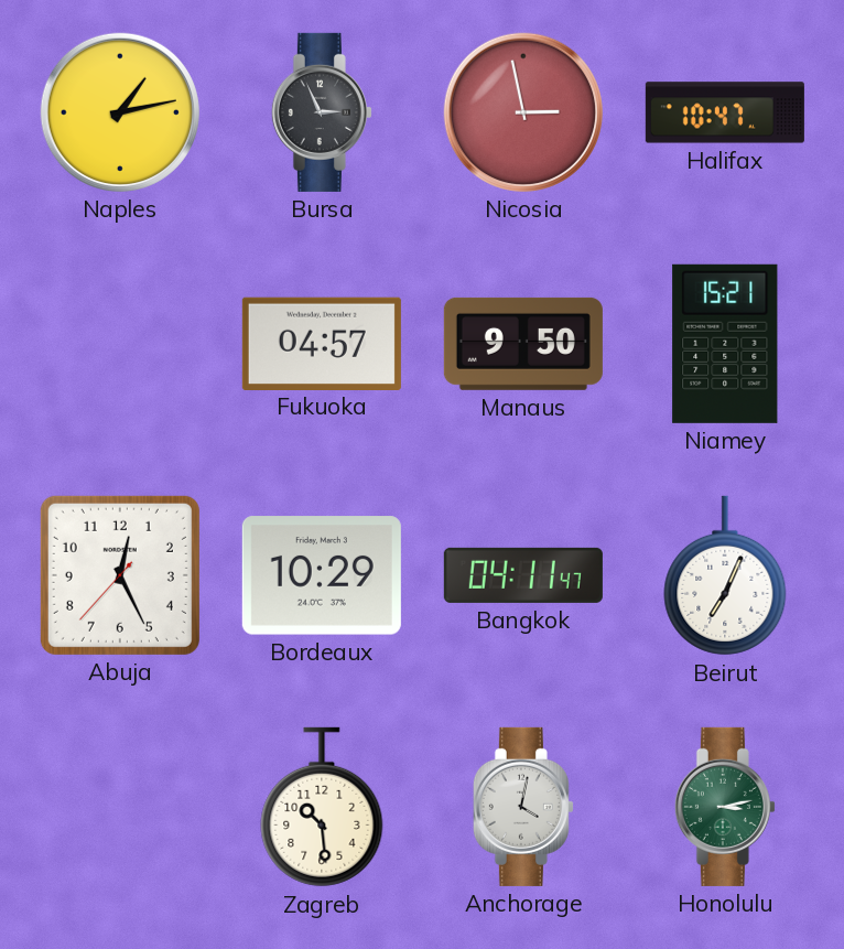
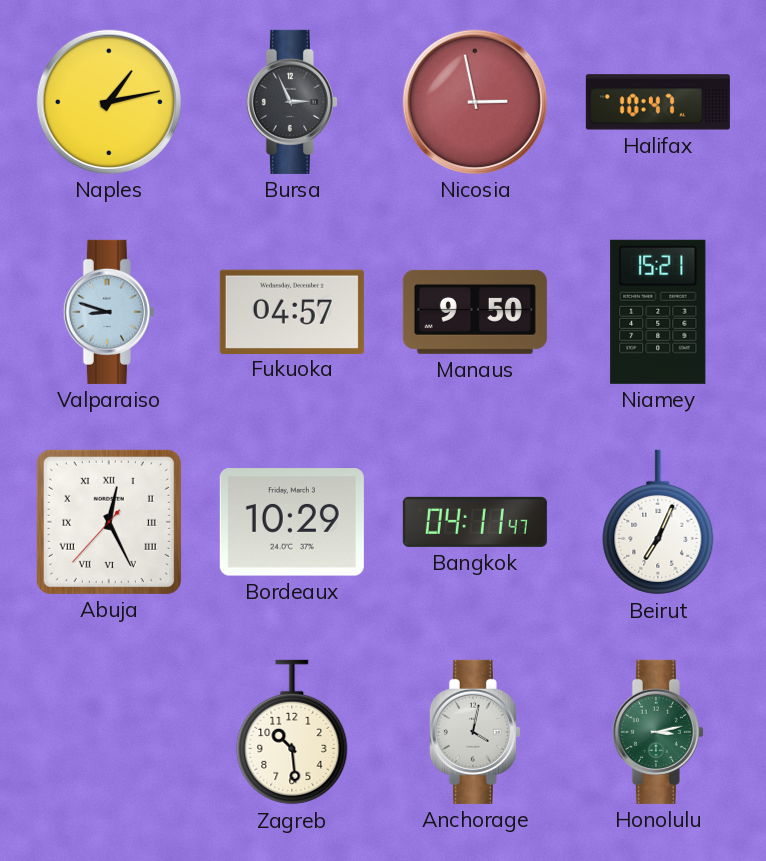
Valparaiso: none -> 8:48
Abuja numerals: Arabic -> Roman
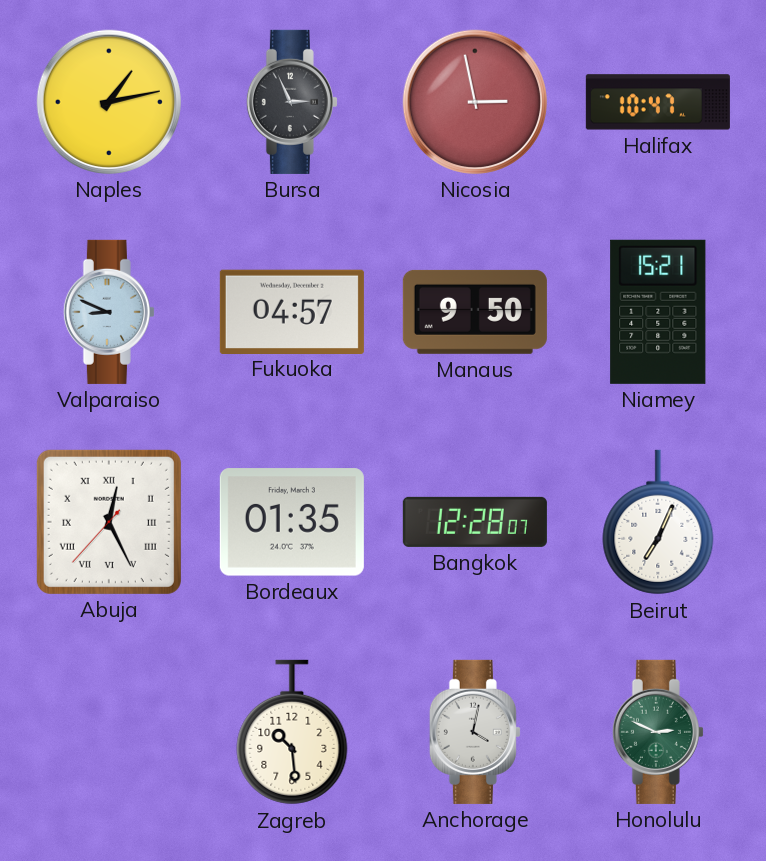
Valparaiso: 8:48 -> 8:49
Bordeaux: 10:29 -> 01:35
Bangkok: 04:11 -> 12:28
Honolulu: 3:13 -> 2:49
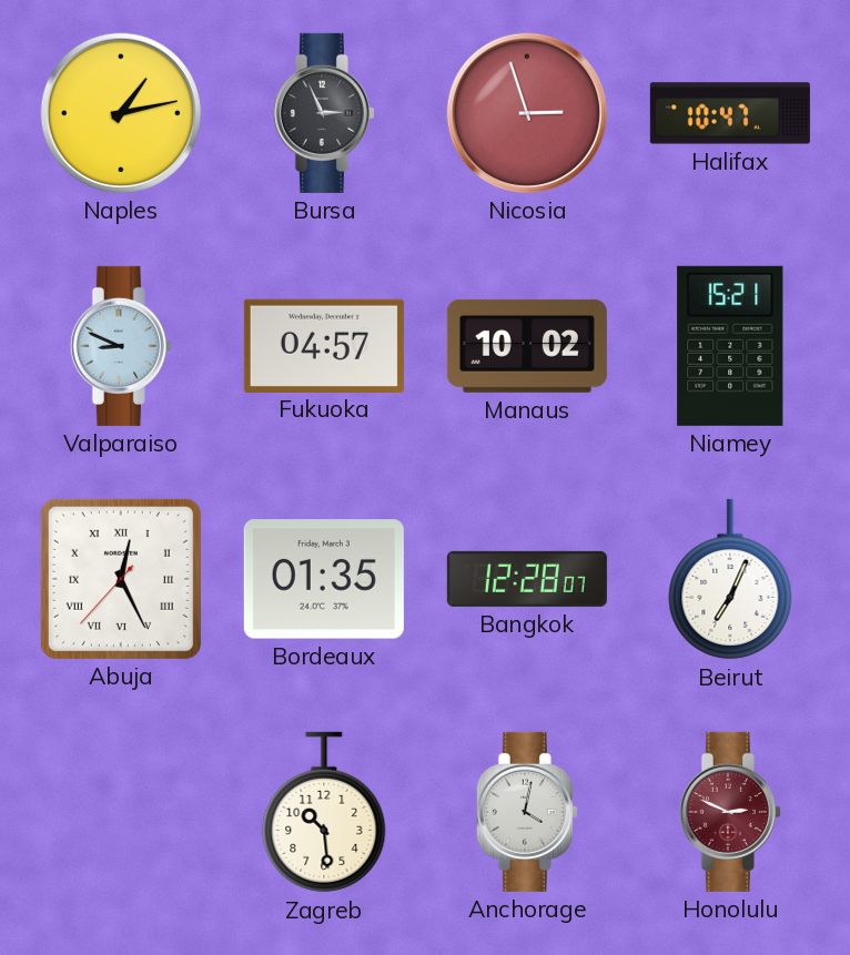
Nicosia: 2:58 -> 2:57
Manaus: 9:50 -> 10:02
Honolulu dial: green -> burgundy
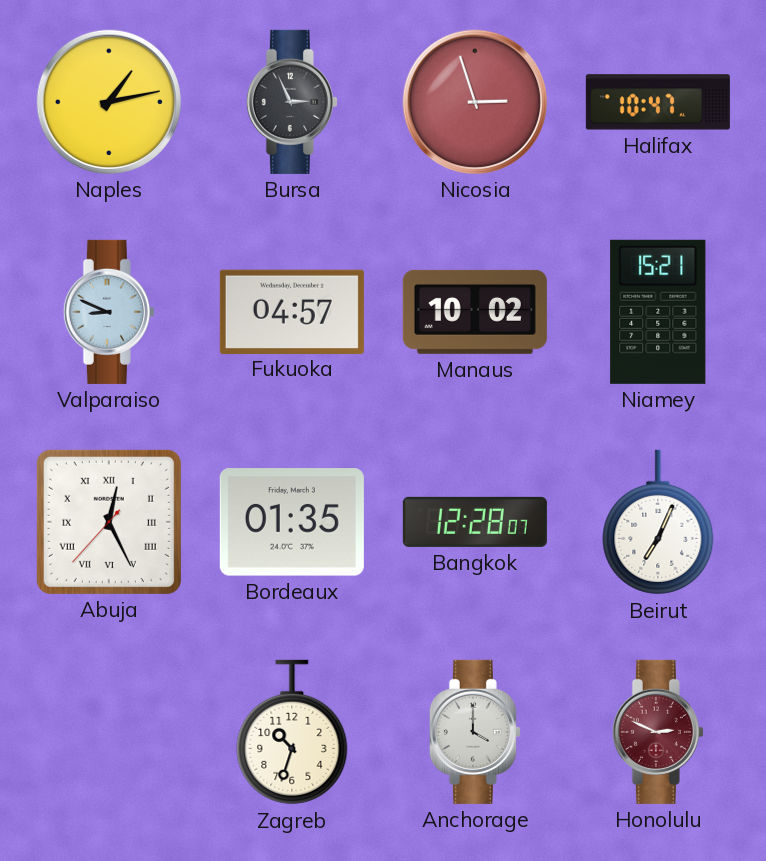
Zagreb: 10:29 -> 10:33
Anchorage: 4:02 -> 4:00
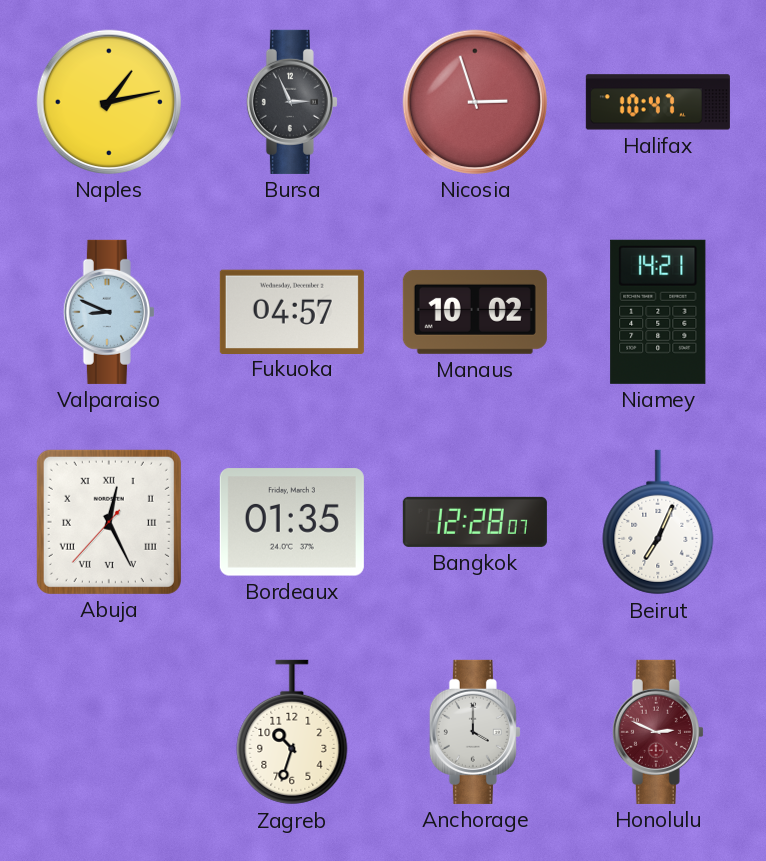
Niamey: 15:21 -> 14:21
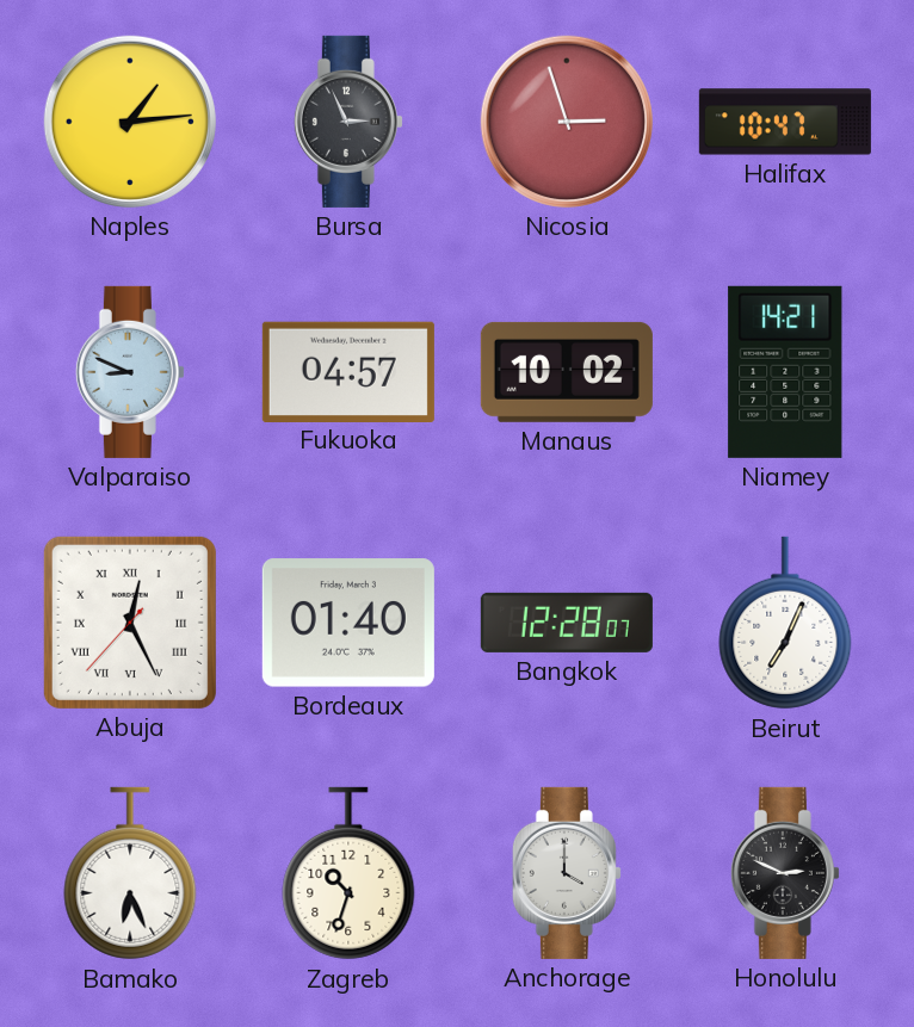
Naples: 1:13 -> 1:14
Bordeaux: 01:35 -> 01:40
Bamako: none -> 6:26
Honolulu dial: burgundy -> black
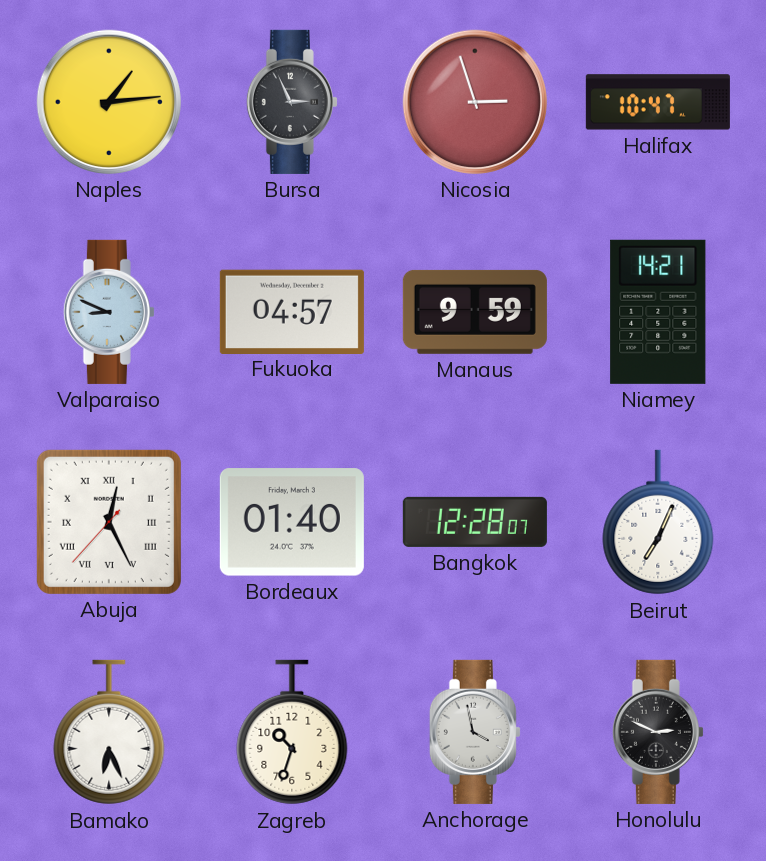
Manaus: 10:02 -> 9:59
Anchorage: 4:00 -> 3:58
